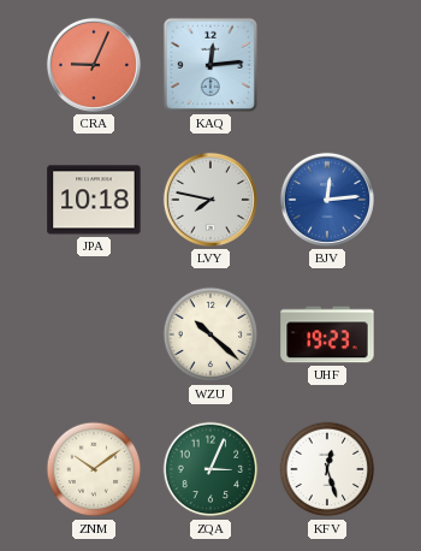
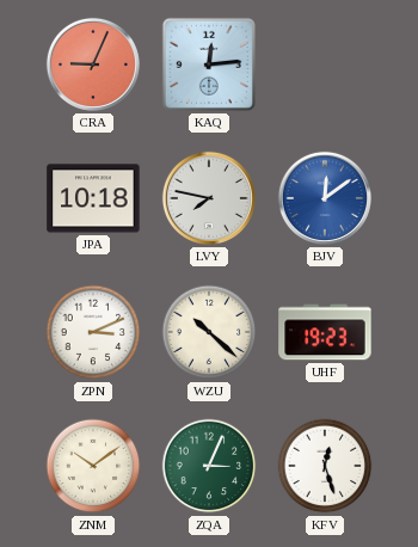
BJV: 12:14 -> 12:09
ZPN: none -> 3:11
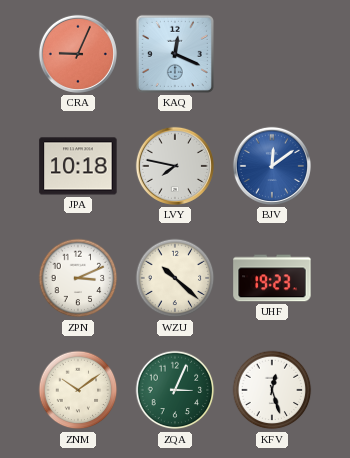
KAQ: 12:14 -> 12:19
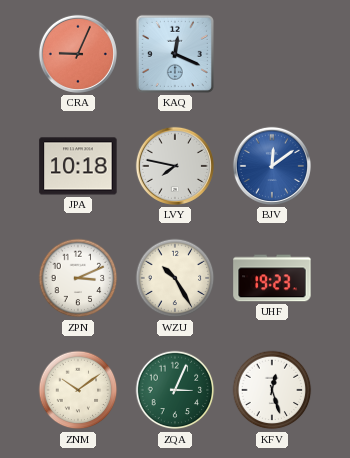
WZU: 10:22 -> 10:25
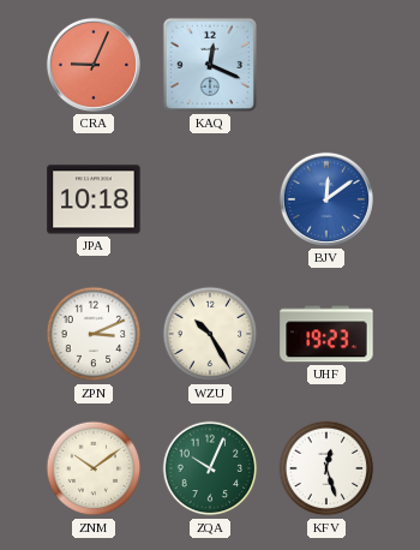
LVY: 7:47 -> none
ZQA: 3:04 -> 10:04
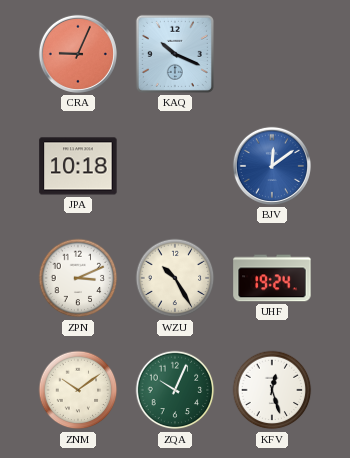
KAQ: 12:19 -> 10:19
UHF: 19:23 -> 19:24
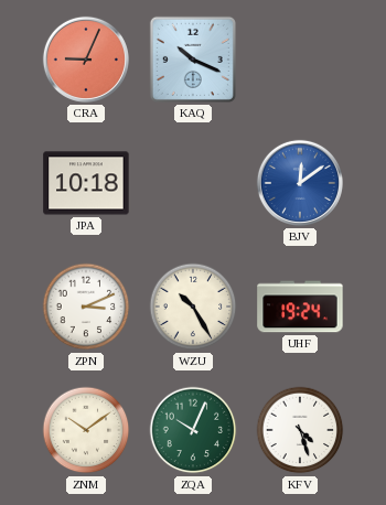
KFV: 12:27 -> 4:27
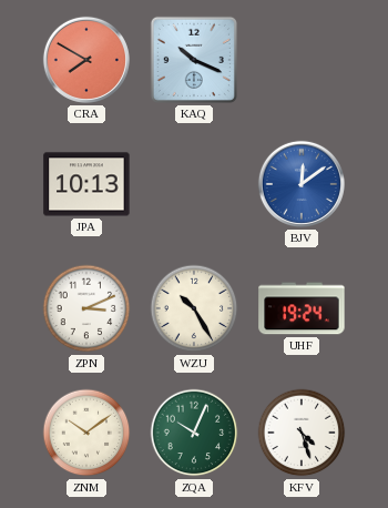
CRA: 9:04 -> 7:50
JPA: 10:18 -> 10:13
